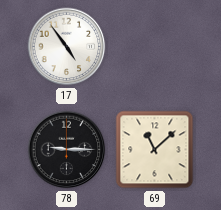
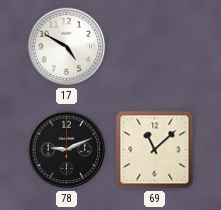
17: 4:54 -> 4:50
78: 9:15 -> 9:11
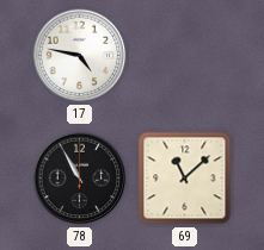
17: 4:50 -> 4:47
78: 9:11 -> 10:55
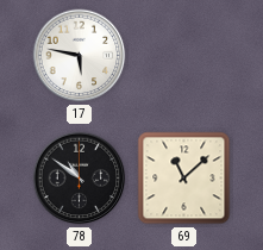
17: 4:47 -> 5:47
78: 10:55 -> 10:51
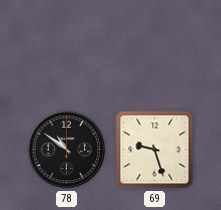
17: 5:47 -> none
69: 11:08 -> 9:27
